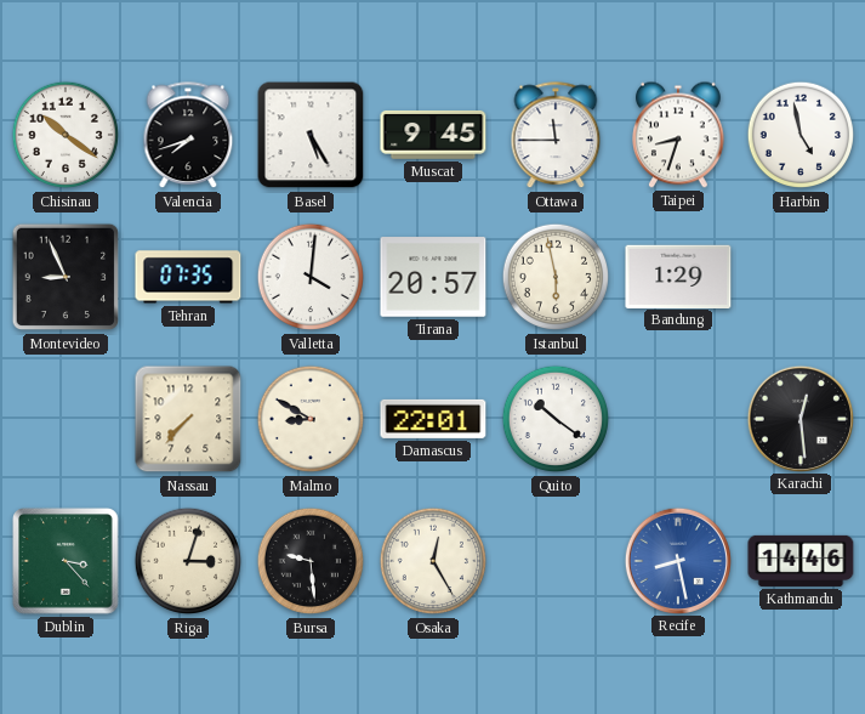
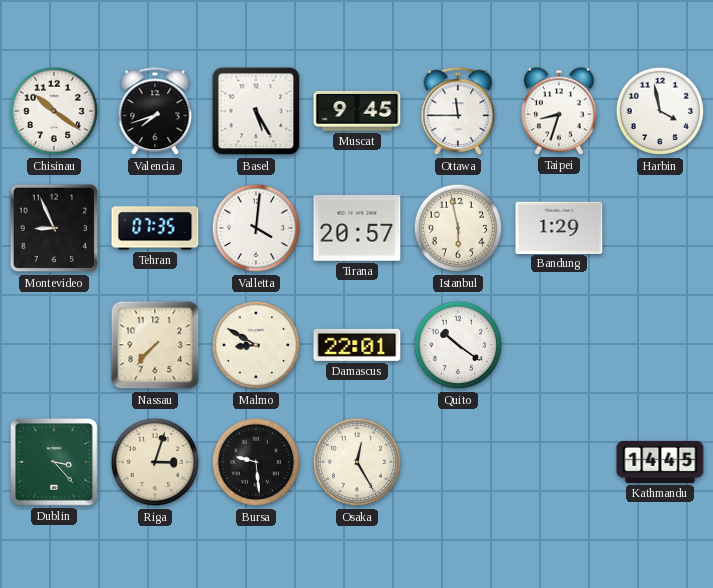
Harbin: 4:58 -> 3:58
Karachi: 12:29 -> none
Recife: 8:28 -> none
Kathmandu: 14:46 -> 14:45
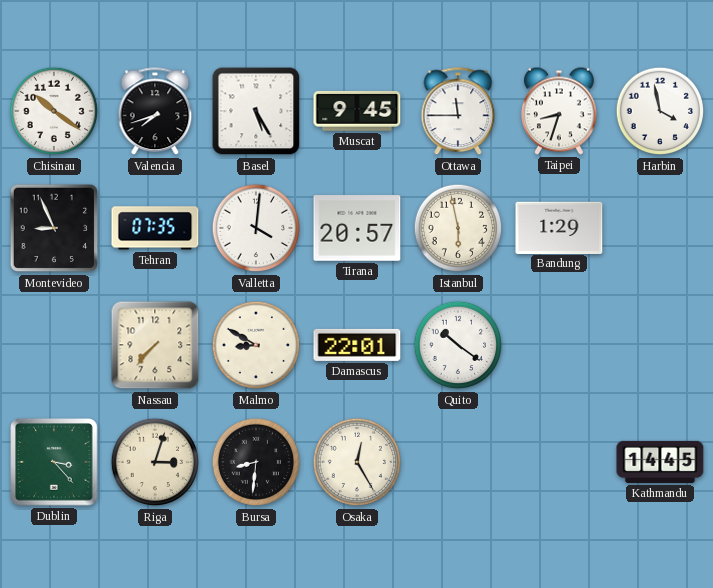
Bursa: 9:29 -> 8:31
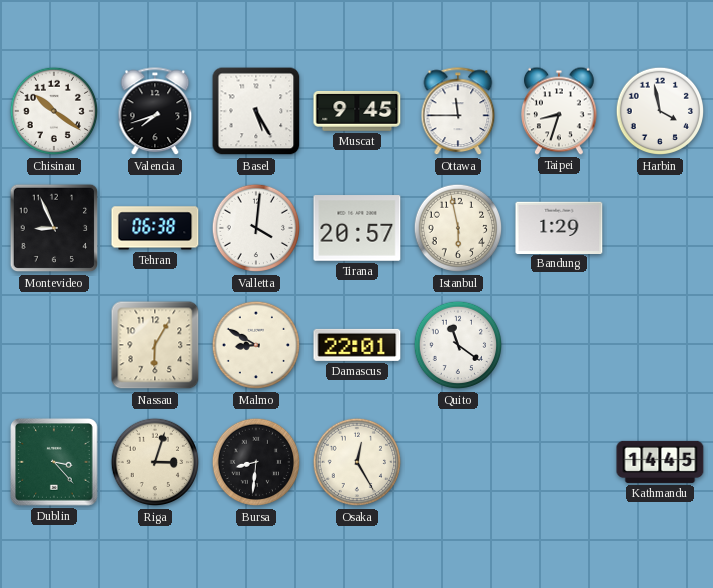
Tehran: 07:35 -> 06:38
Nassau: 7:37 -> 6:05
Quito: 10:21 -> 11:21
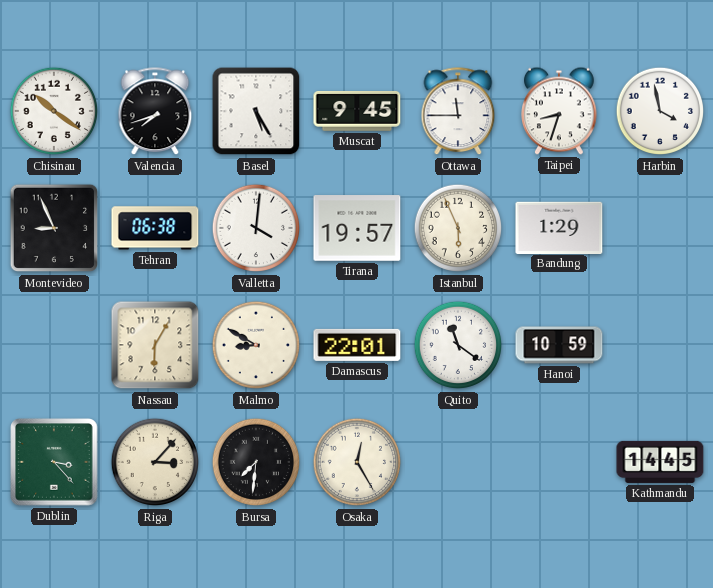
Tirana: 20:57 -> 19:57
Istanbul: 5:58 -> 5:56
Hanoi: none -> 10:59
Riga: 3:03 -> 3:07
Bursa: 8:31 -> 7:31
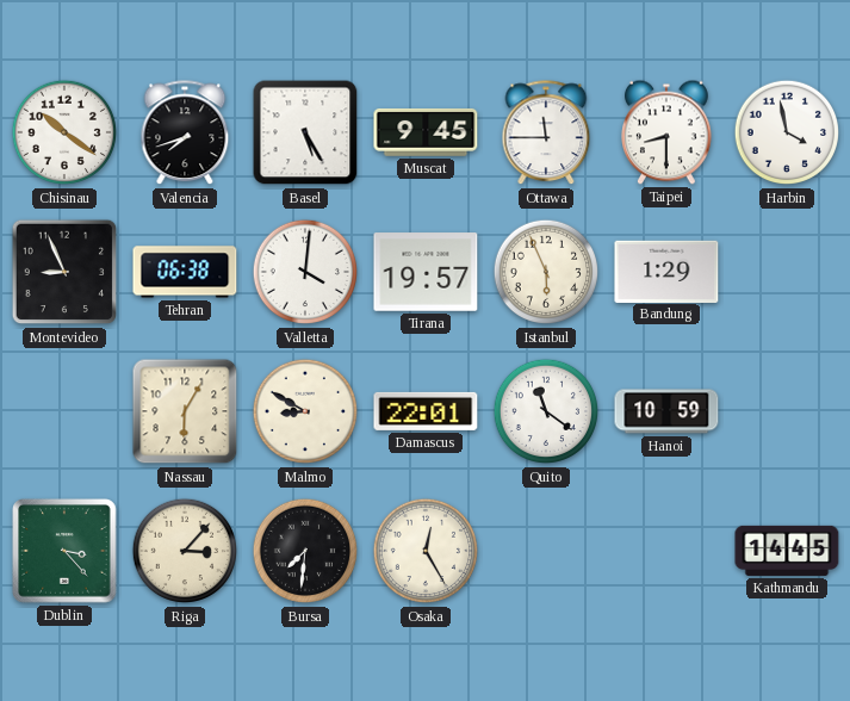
Taipei: 8:33 -> 8:30
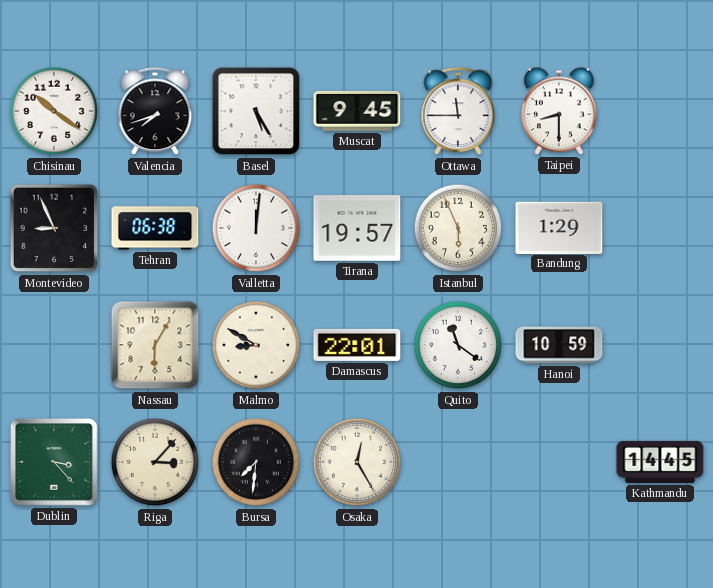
Harbin: 3:58 -> none
Valletta: 4:01 -> 12:01
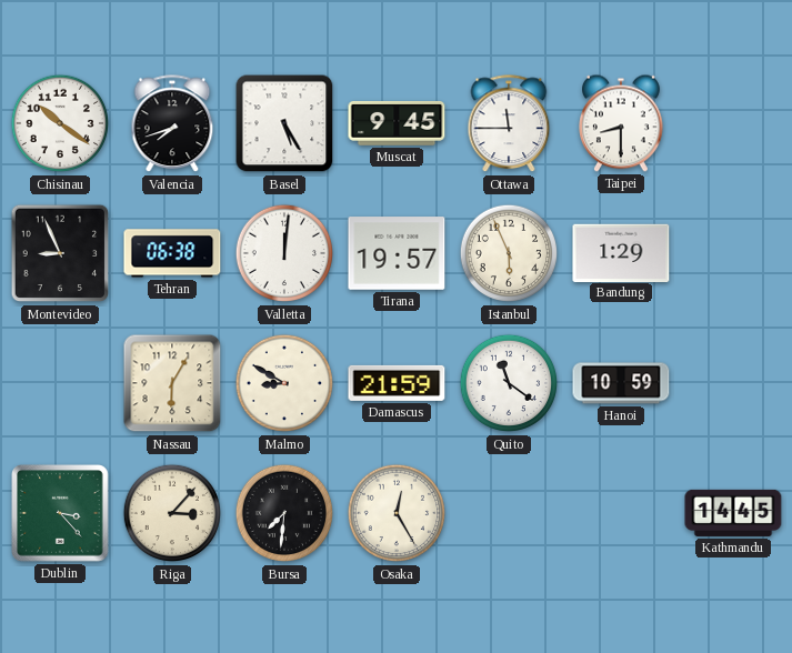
Damascus: 22:01 -> 21:59
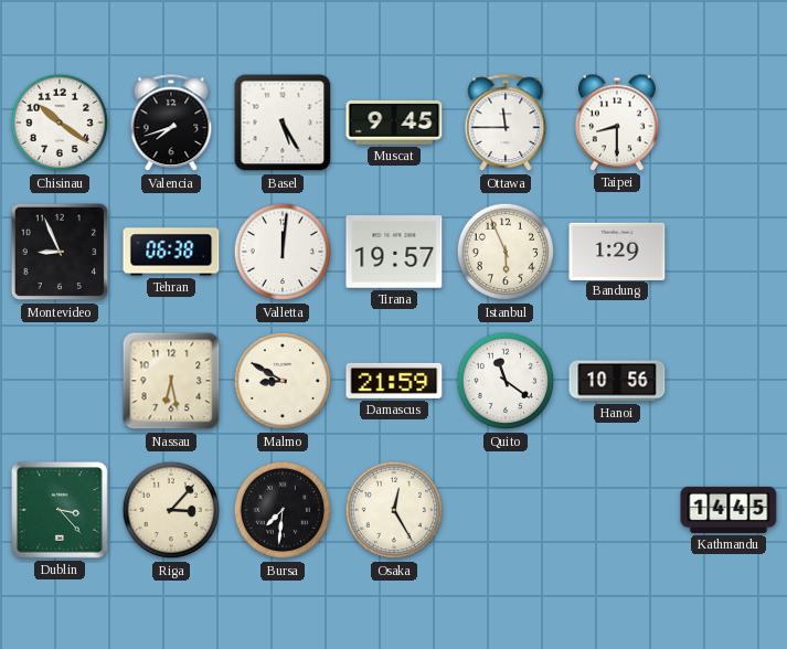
Nassau: 6:05 -> 6:28
Hanoi: 10:59 -> 10:56
